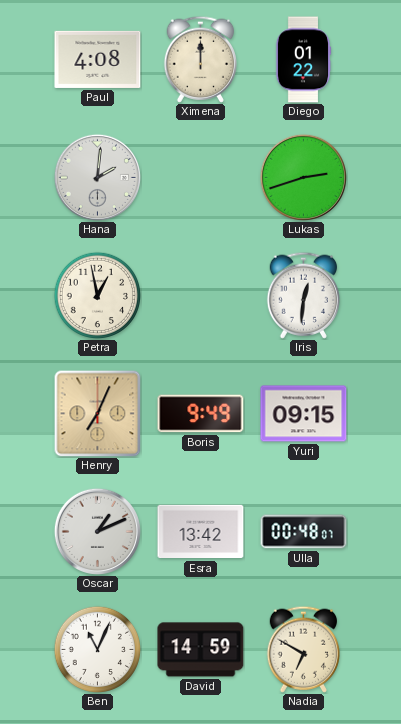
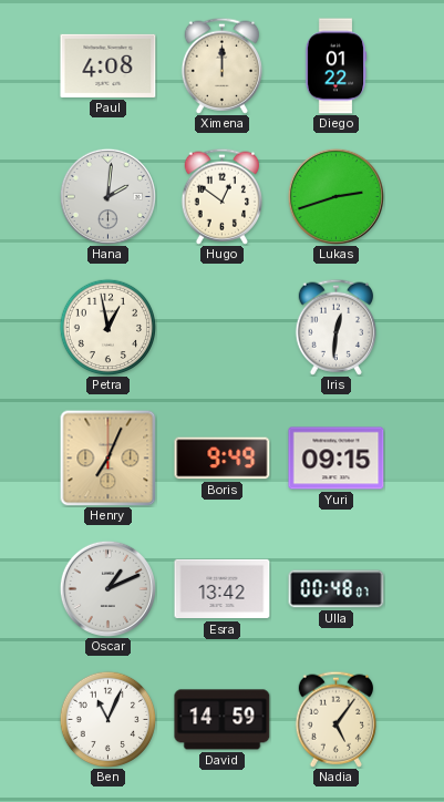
Hugo: none -> 12:51
Nadia: 6:50 -> 5:06
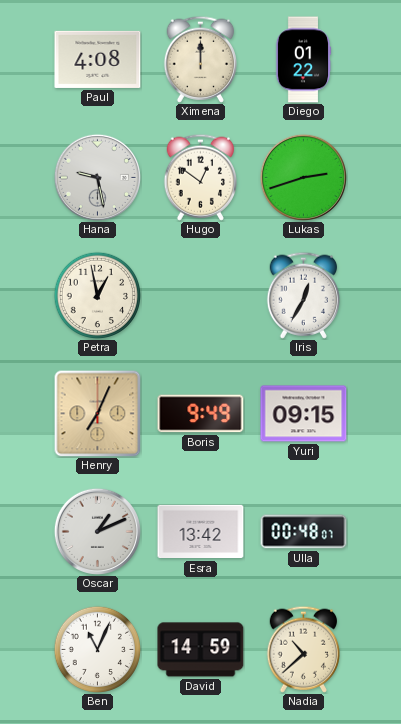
Hana: 2:01 -> 9:28
Iris: 12:31 -> 12:35
Nadia: 5:06 -> 10:38
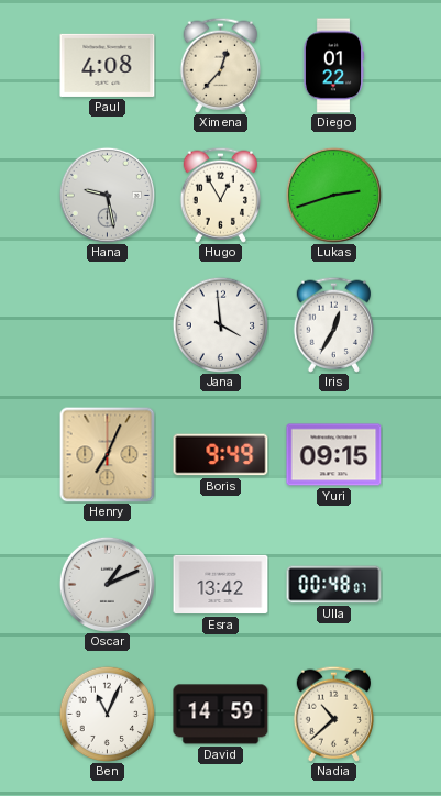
Ximena: 12:00 -> 12:37
Hugo: 12:51 -> 12:55
Petra: 12:58 -> none
Jana: none -> 3:59
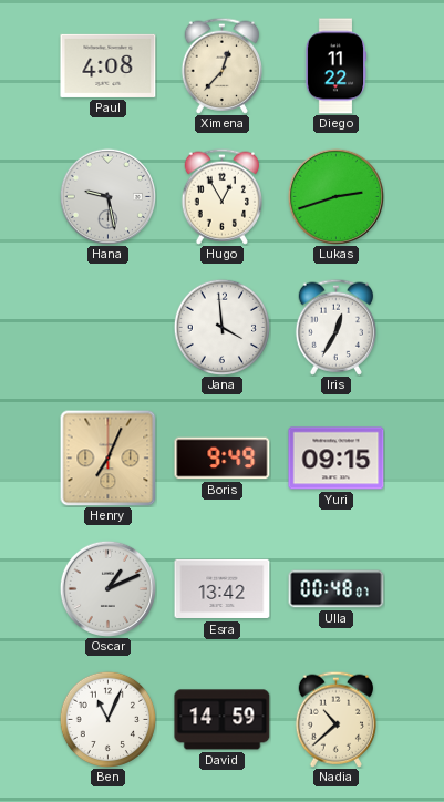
Diego: 01:22 -> 11:22
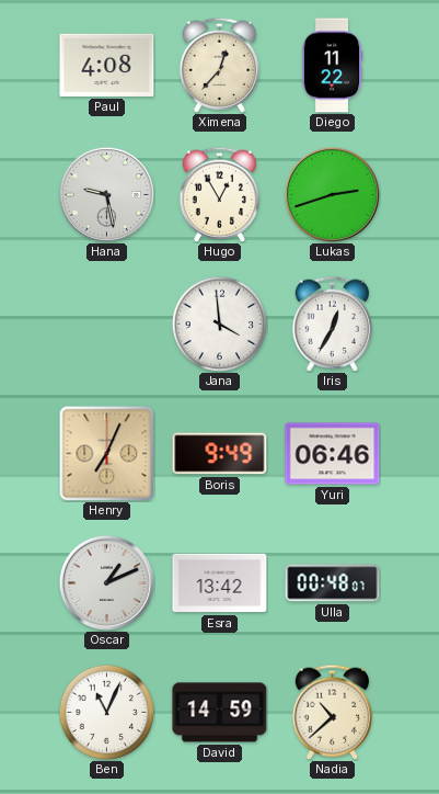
Yuri: 09:15 -> 06:46
